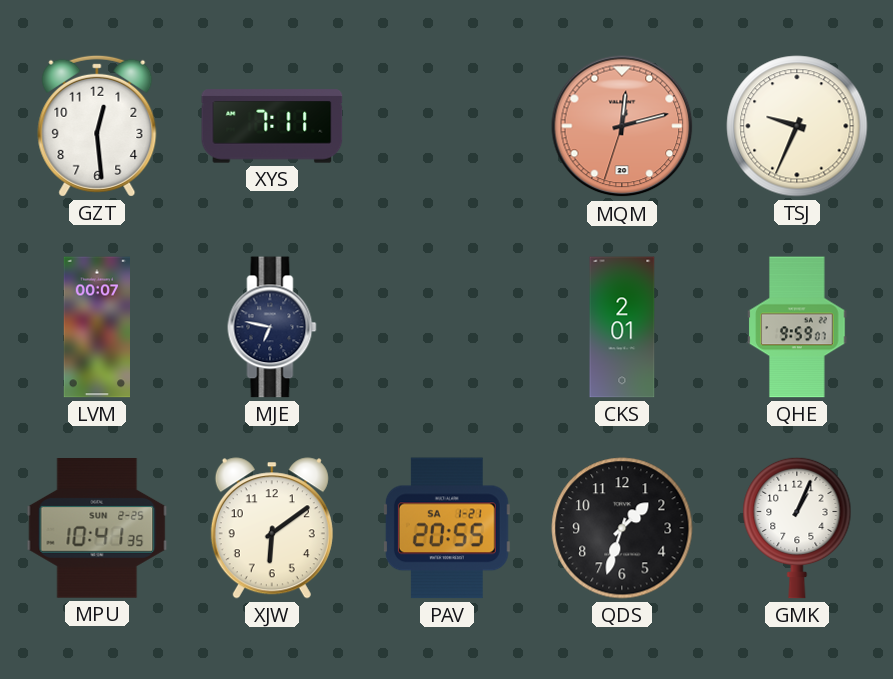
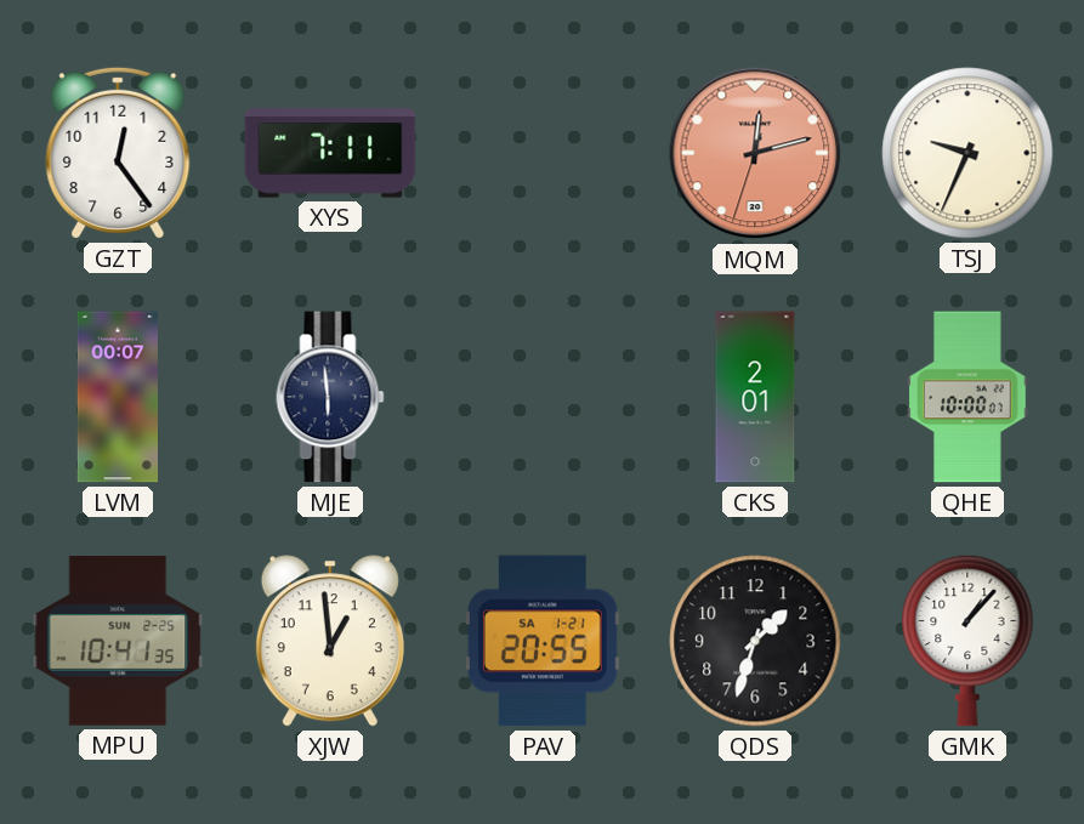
GZT: 12:29 -> 12:24
MJE: 6:47 -> 5:59
QHE: 9:59 -> 10:00
XJW: 6:09 -> 12:59
GMK: 1:04 -> 1:07
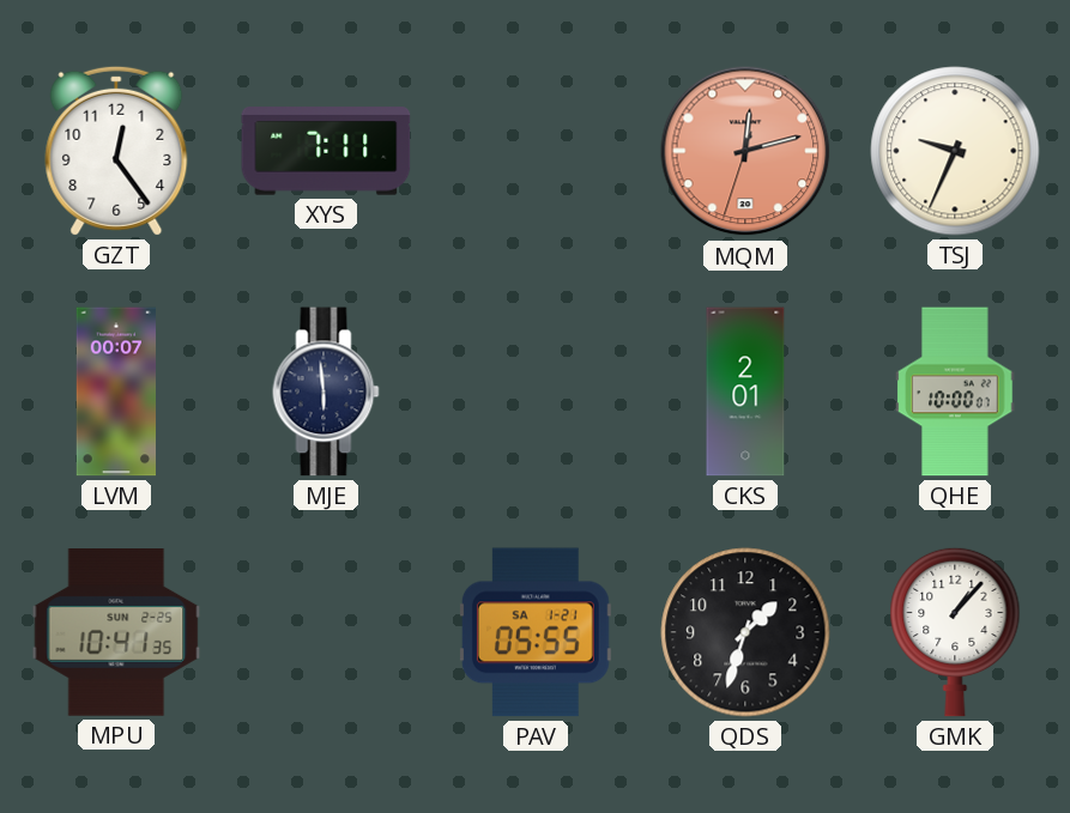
XJW: 12:59 -> none
PAV: 20:55 -> 05:55
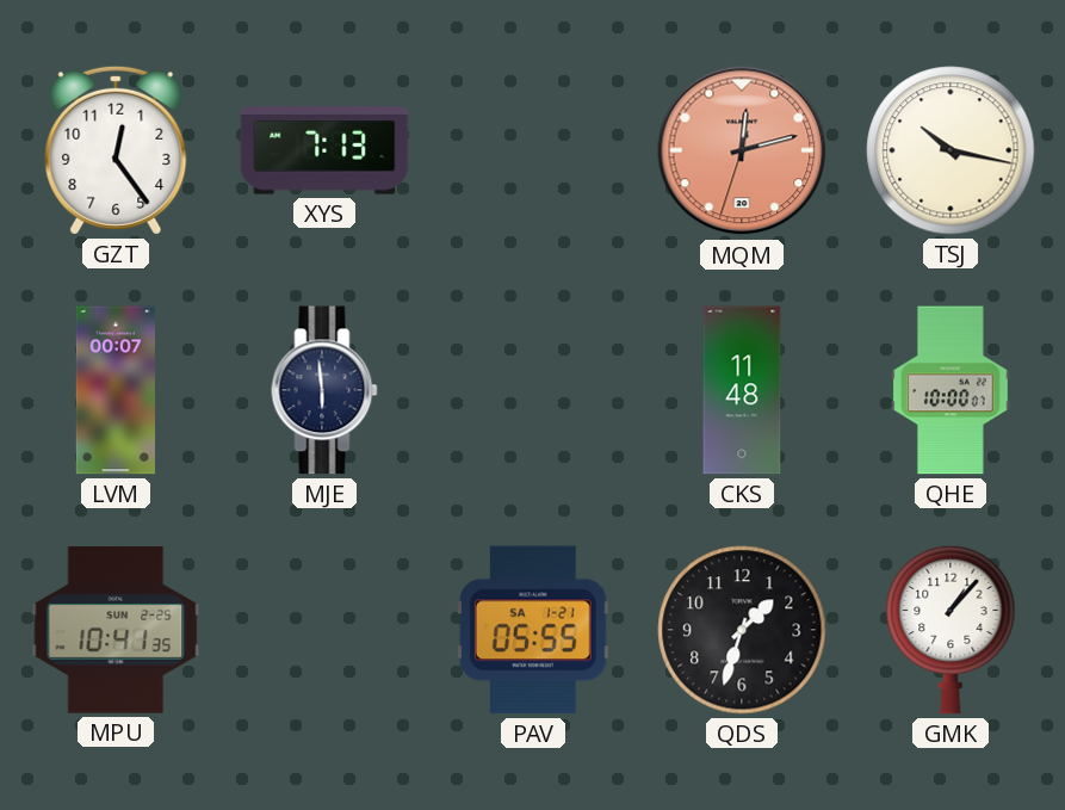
XYS: 7:11 -> 7:13
TSJ: 9:34 -> 10:17
CKS: 2:01 -> 11:48
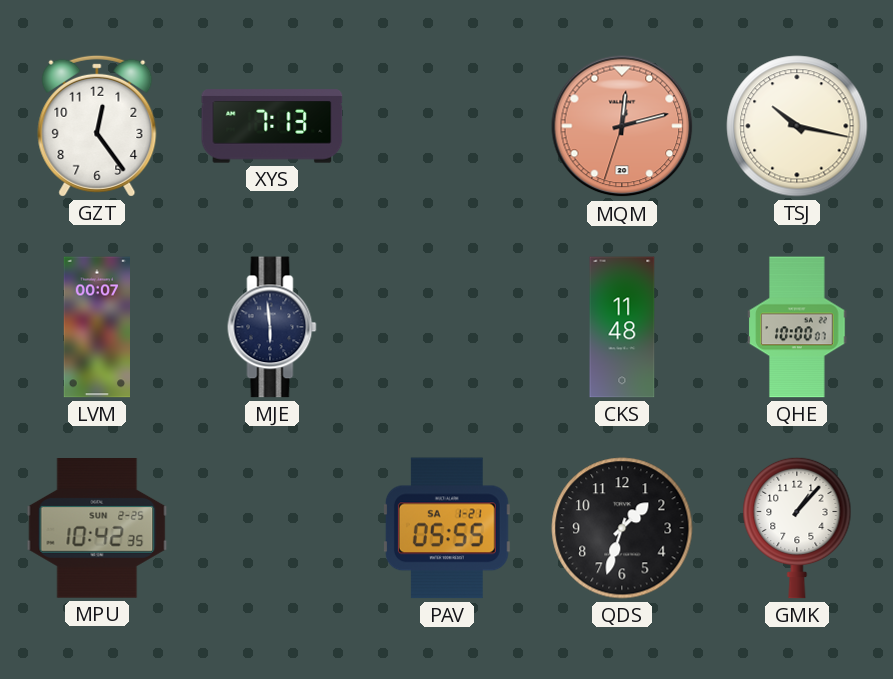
MPU: 10:41 -> 10:42
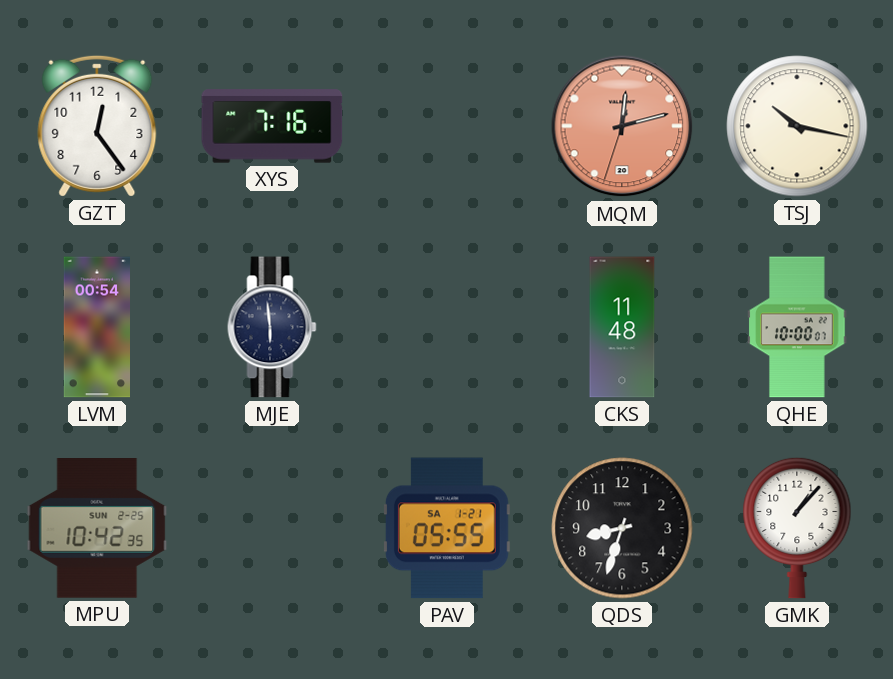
XYS: 7:13 -> 7:16
LVM: 00:07 -> 00:54
QDS: 1:33 -> 8:33
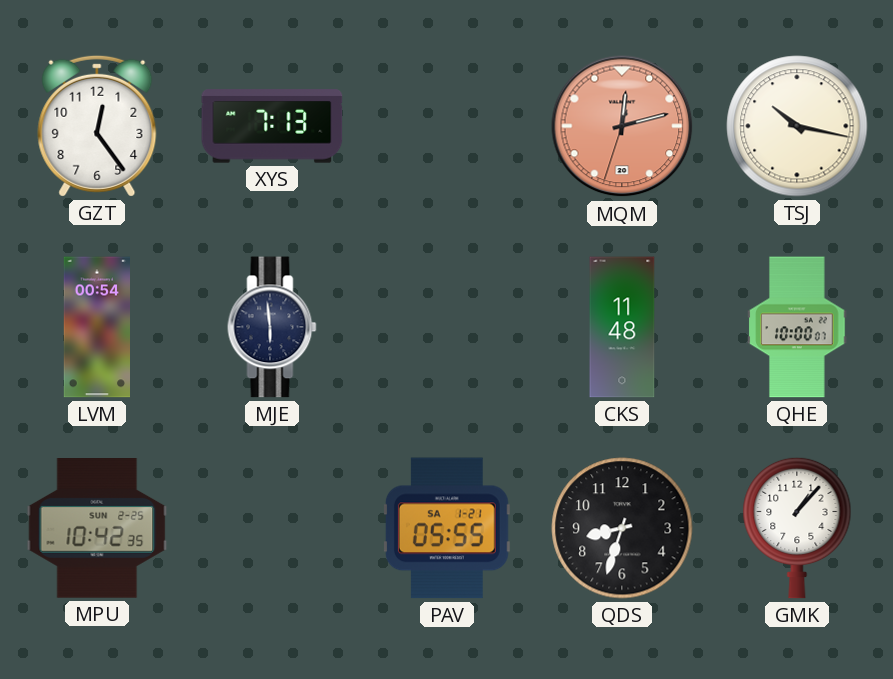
XYS: 7:16 -> 7:13
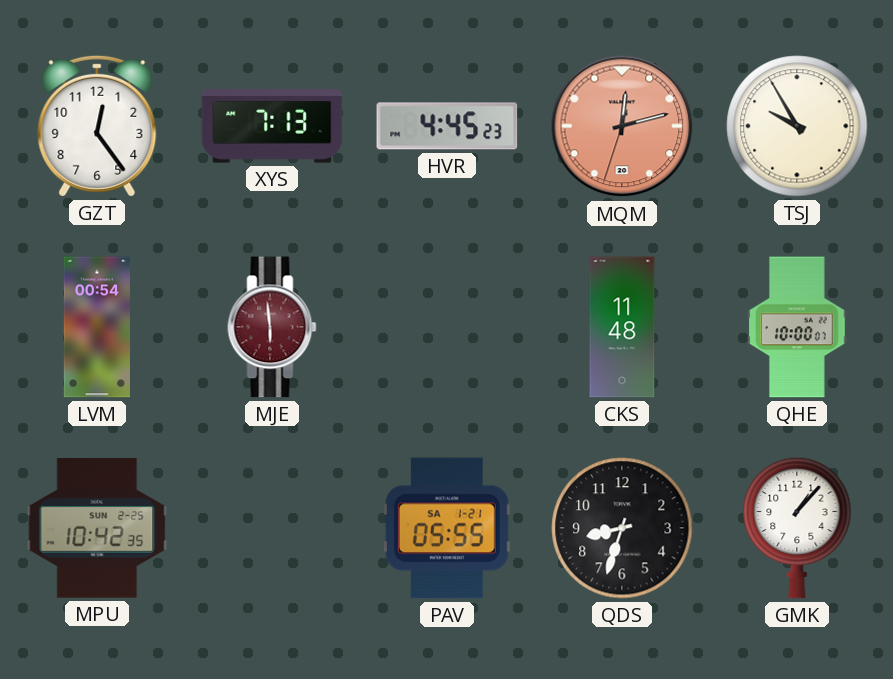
HVR: none -> 4:45
TSJ: 10:17 -> 9:55
MJE dial: navy -> burgundy
